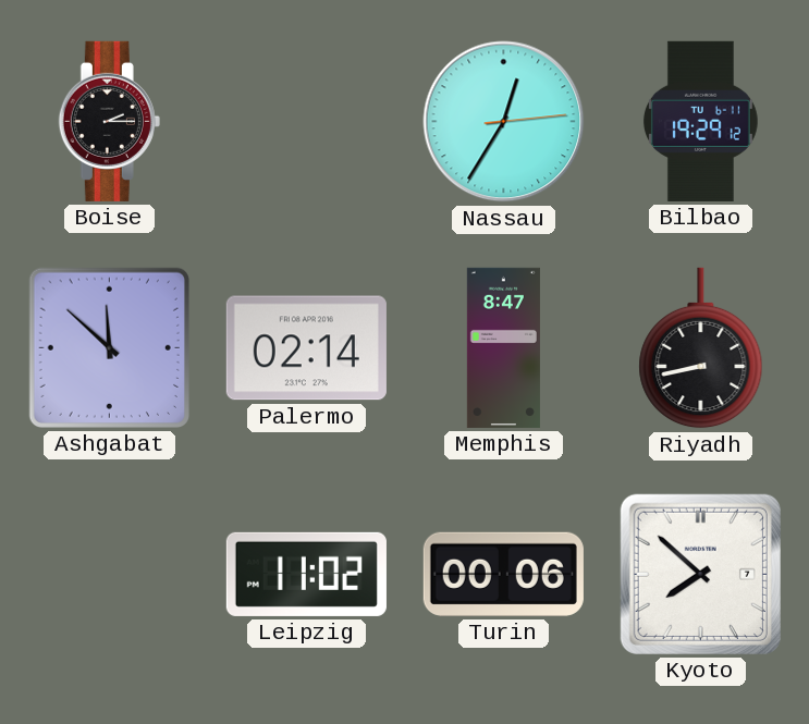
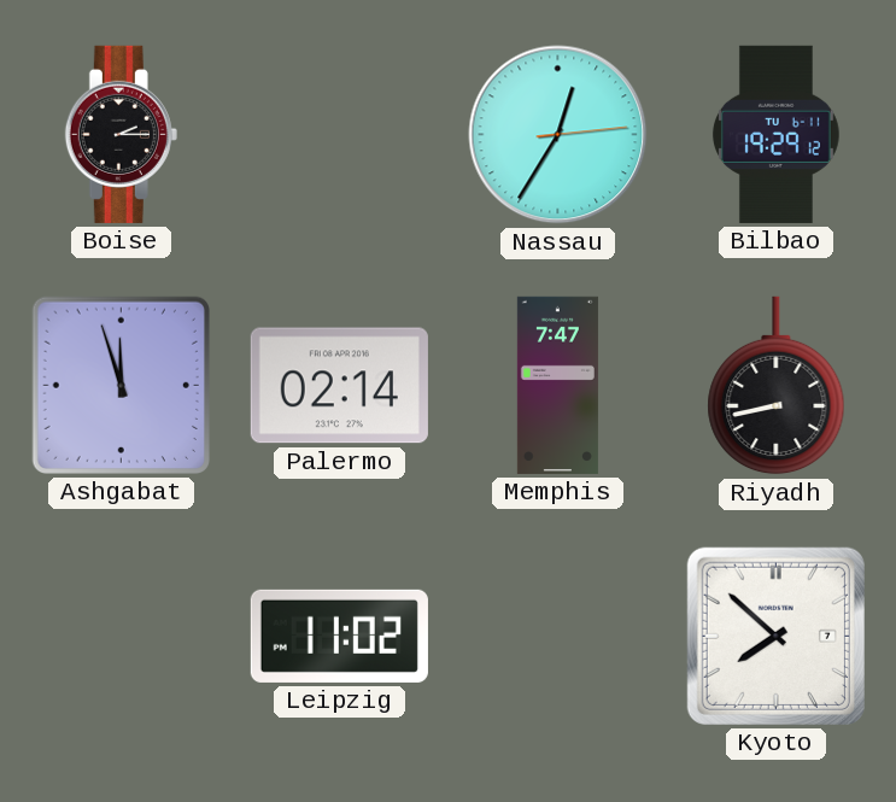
Ashgabat: 11:52 -> 11:57
Memphis: 8:47 -> 7:47
Turin: 00:06 -> none
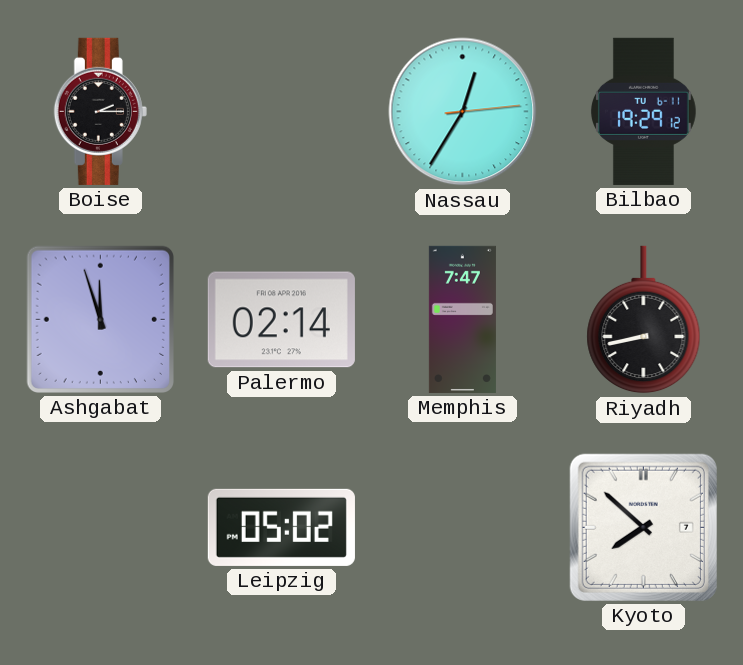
Leipzig: 11:02 -> 05:02
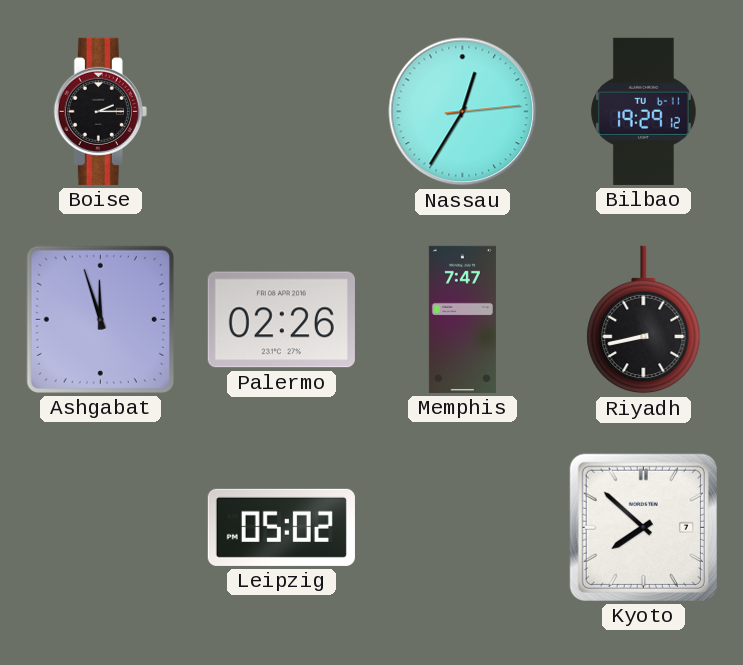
Palermo: 02:14 -> 02:26
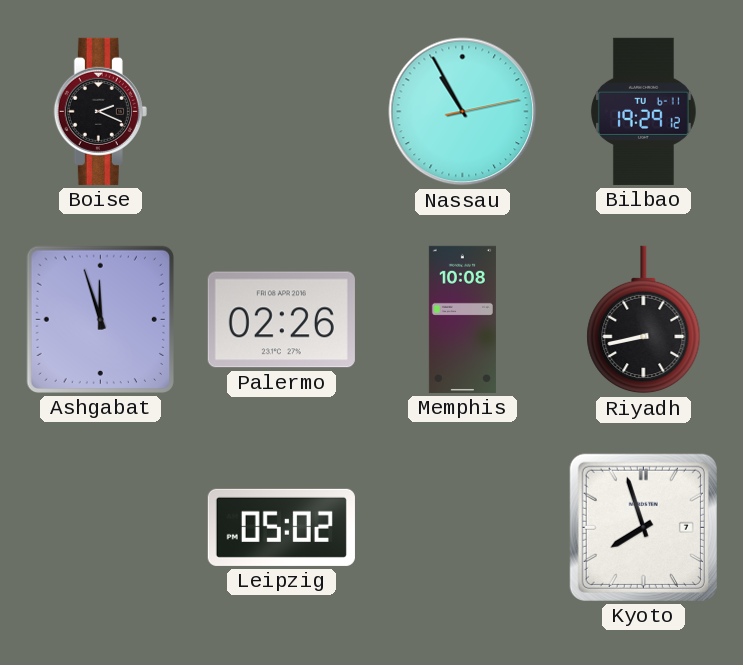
Boise: 2:15 -> 2:19
Nassau: 12:35 -> 10:55
Memphis: 7:47 -> 10:08
Kyoto: 7:52 -> 7:57
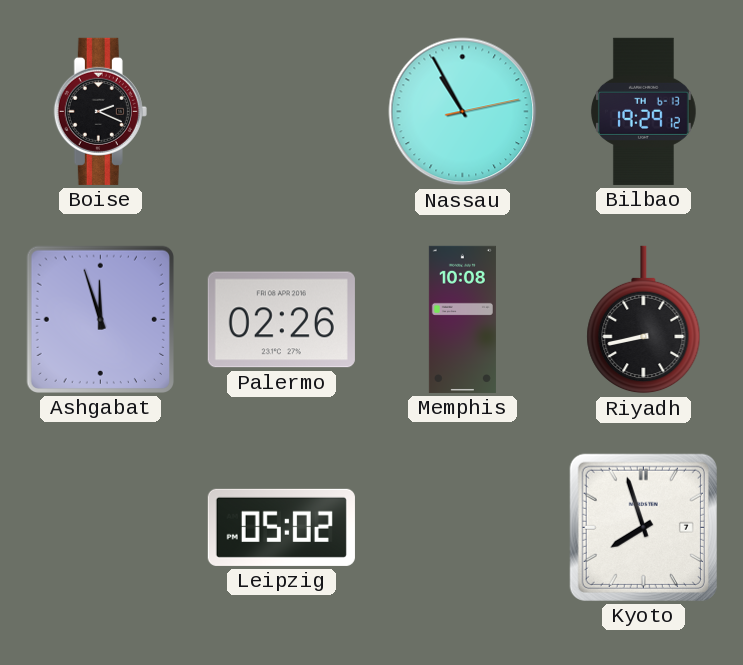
Bilbao date: TU 6-11 -> TH 6-13
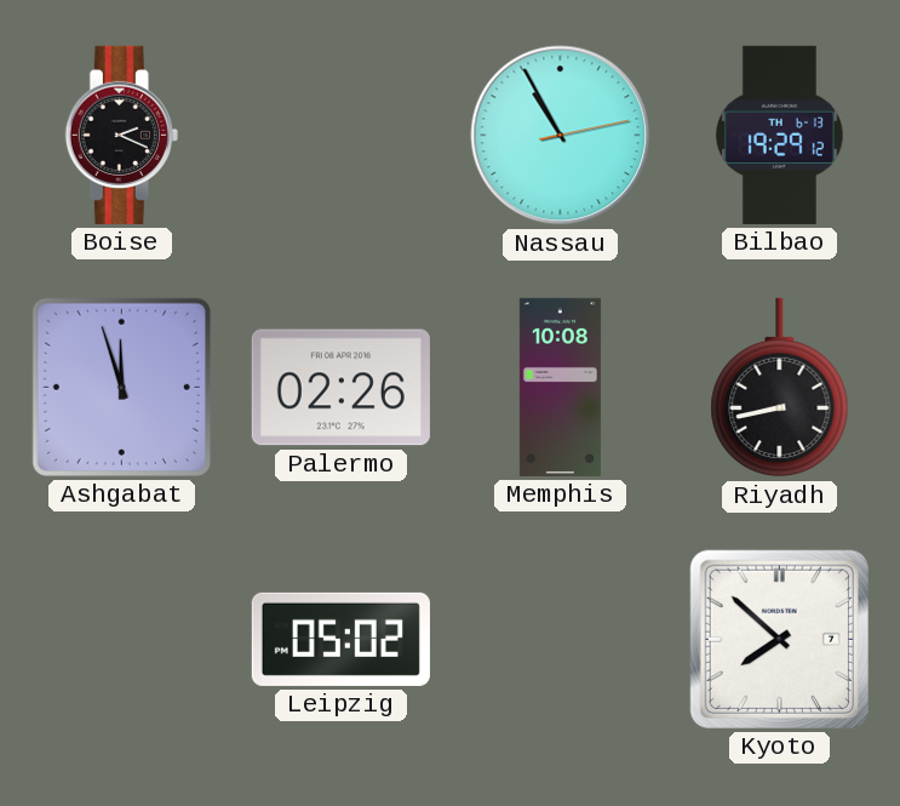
Kyoto: 7:57 -> 7:52
